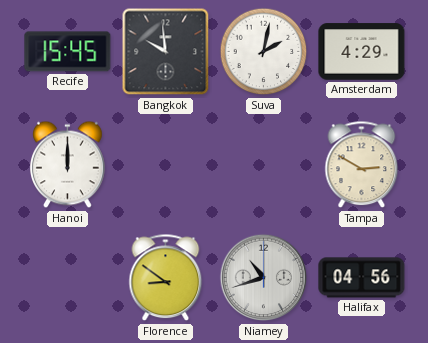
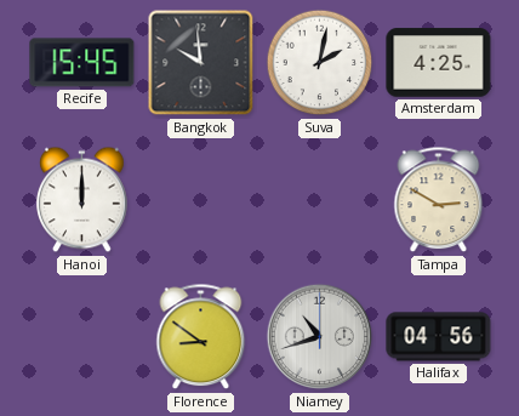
Amsterdam: 4:29 -> 4:25
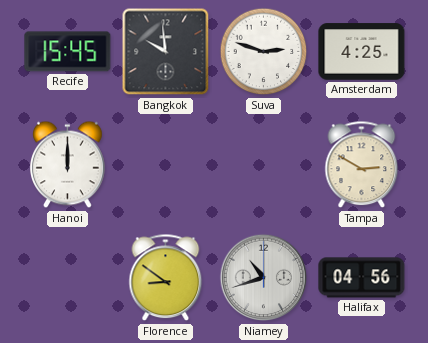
Suva: 2:02 -> 2:48
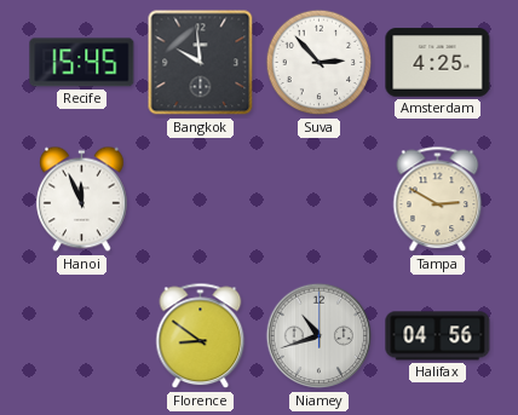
Suva: 2:48 -> 2:53
Hanoi: 12:00 -> 11:56
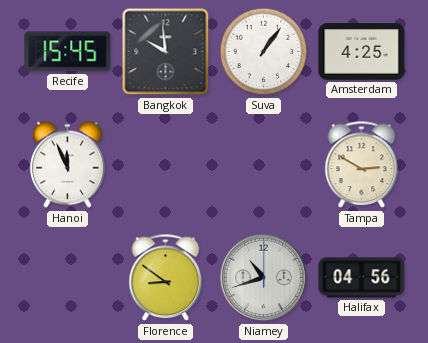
Suva: 2:53 -> 1:06
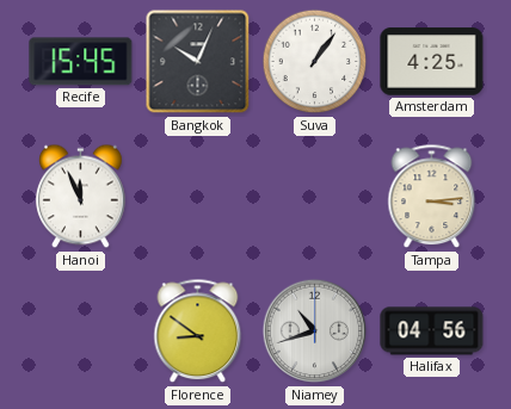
Bangkok: 9:59 -> 10:04
Tampa: 2:50 -> 3:14
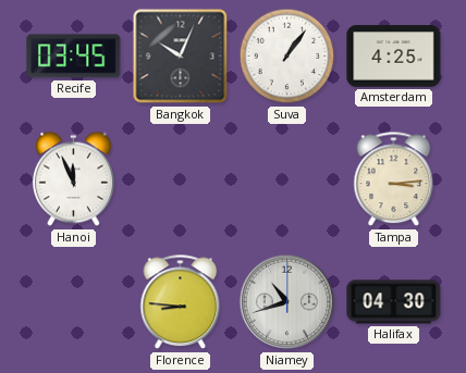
Recife: 15:45 -> 03:45
Florence: 8:51 -> 8:46
Halifax: 04:56 -> 04:30
